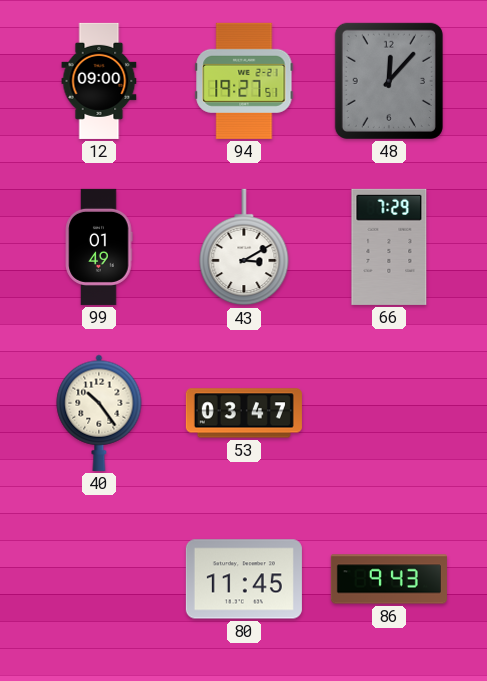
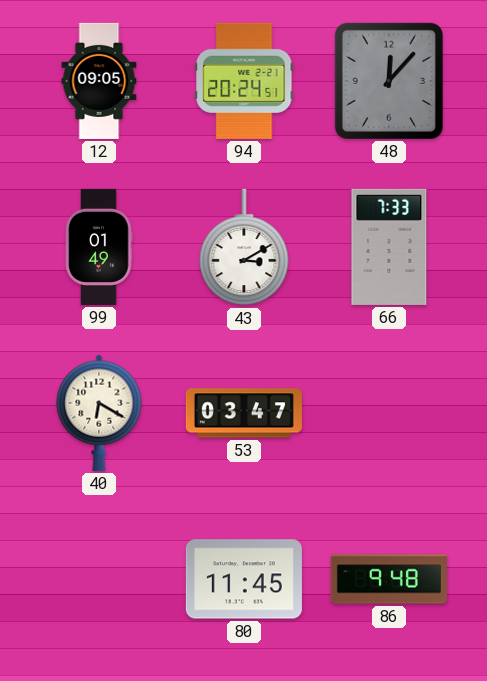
12: 09:00 -> 09:05
94: 19:27 -> 20:24
66: 7:29 -> 7:33
40: 10:24 -> 6:20
86: 9:43 -> 9:48
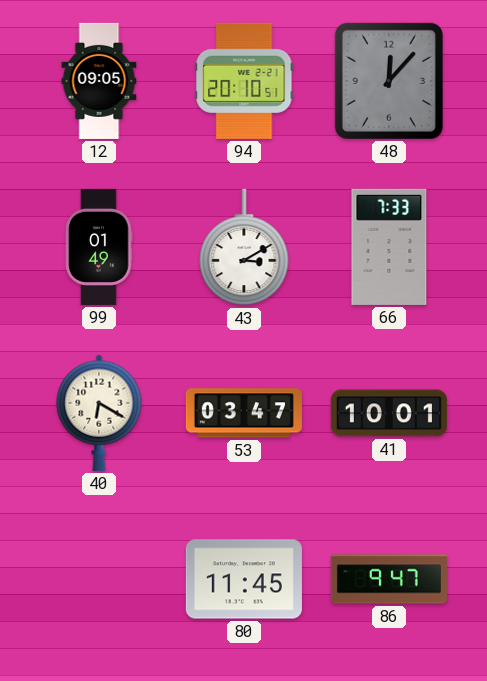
94: 20:24 -> 20:10
41: none -> 10:01
86: 9:48 -> 9:47
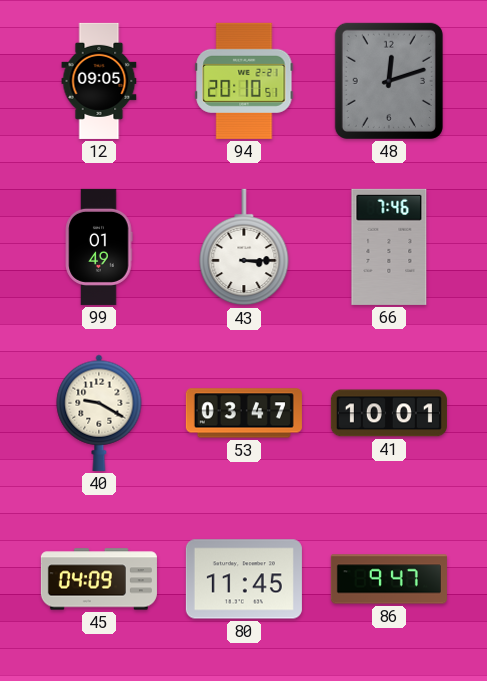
48: 12:07 -> 12:12
43: 3:10 -> 3:15
66: 7:33 -> 7:46
40: 6:20 -> 9:20
45: none -> 04:09
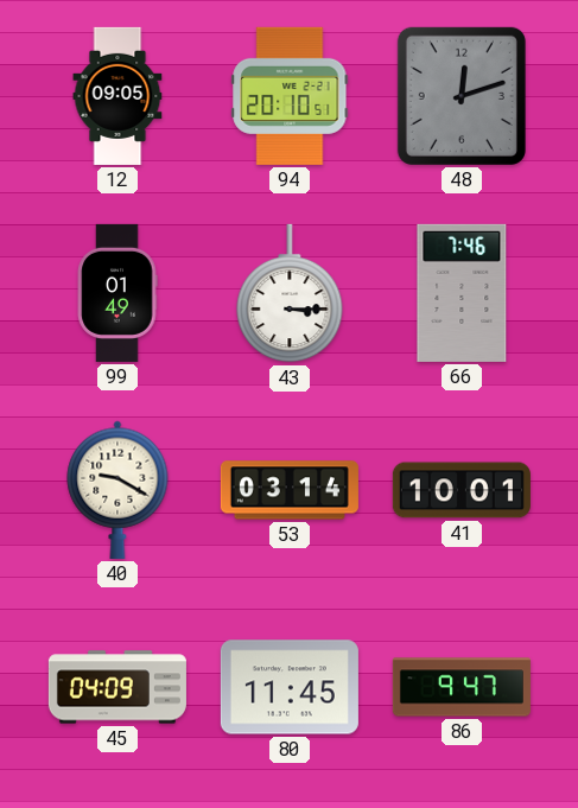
53: 03:47 -> 03:14
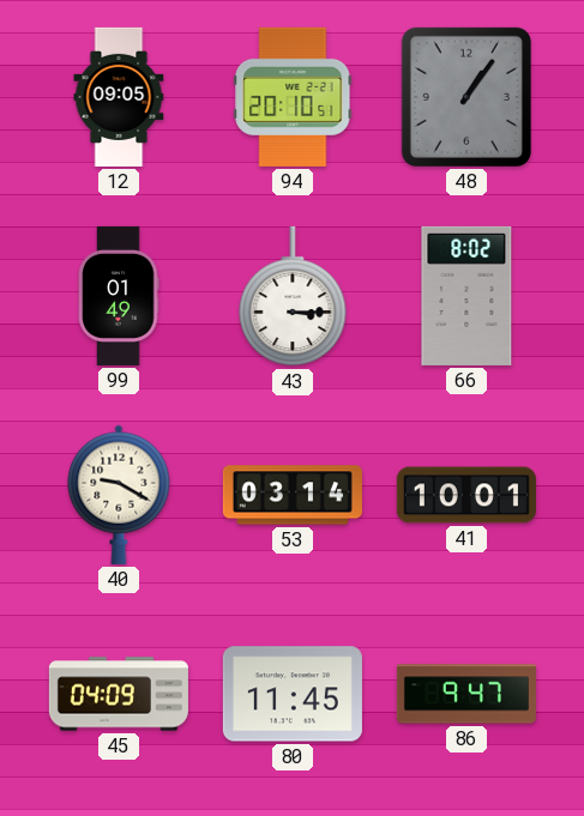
48: 12:12 -> 1:06
66: 7:46 -> 8:02
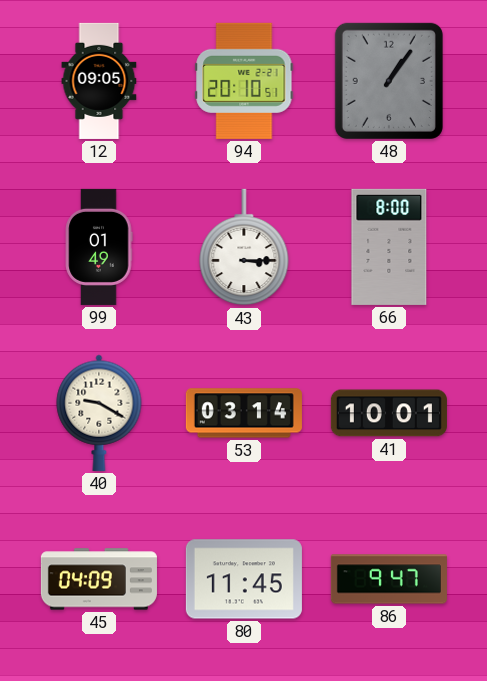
66: 8:02 -> 8:00
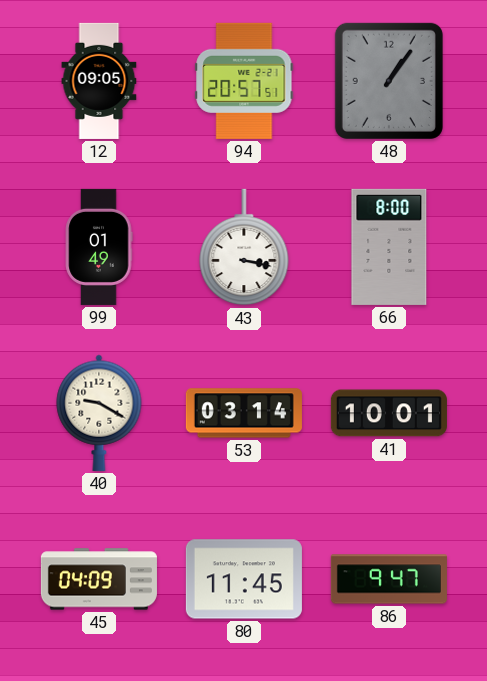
94: 20:10 -> 20:57
43: 3:15 -> 3:17
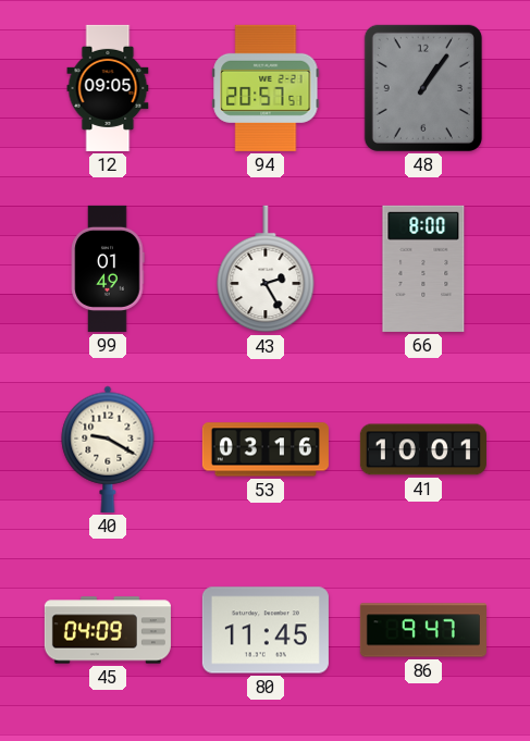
43: 3:17 -> 2:25
53: 03:14 -> 03:16
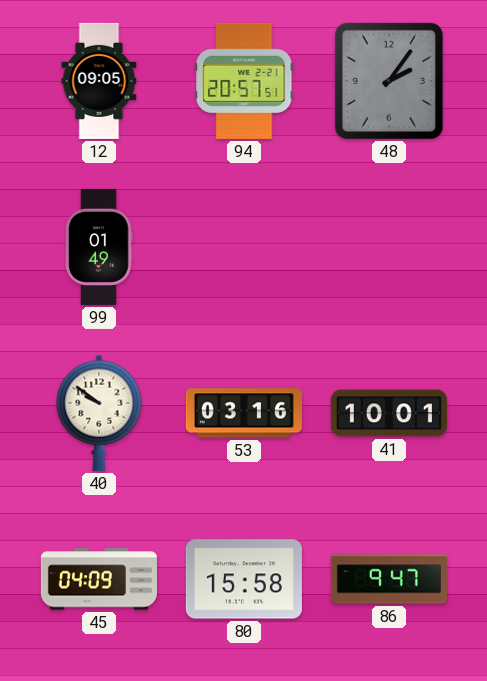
48: 1:06 -> 2:06
43: 2:25 -> none
66: 8:00 -> none
40: 9:20 -> 9:51
80: 11:45 -> 15:58
